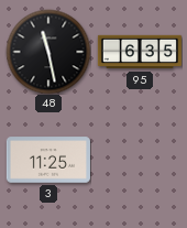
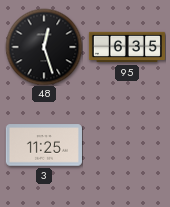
48: 11:28 -> 12:27
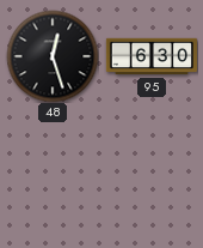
95: 6:35 -> 6:30
3: 11:25 -> none
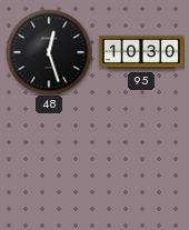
95: 6:30 -> 10:30
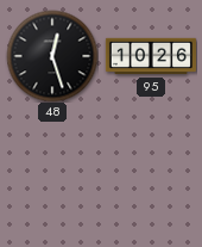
95: 10:30 -> 10:26
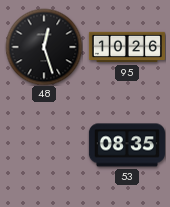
53: none -> 08:35
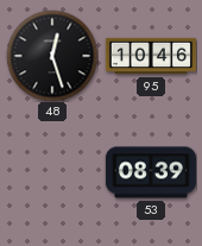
95: 10:26 -> 10:46
53: 08:35 -> 08:39
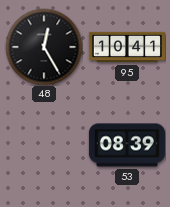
48: 12:27 -> 12:25
95: 10:46 -> 10:41
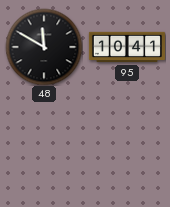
48: 12:25 -> 11:50
53: 08:39 -> none
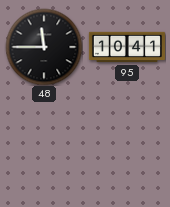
48: 11:50 -> 11:45
